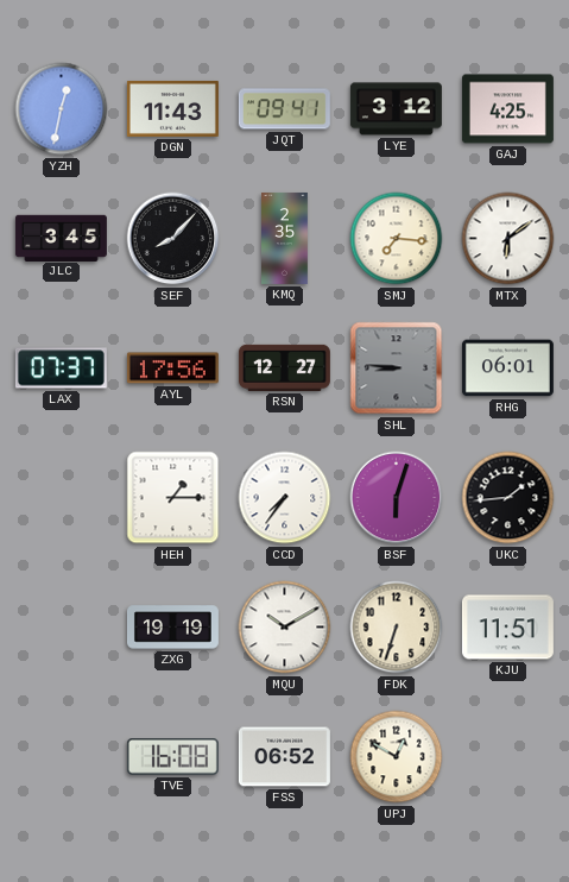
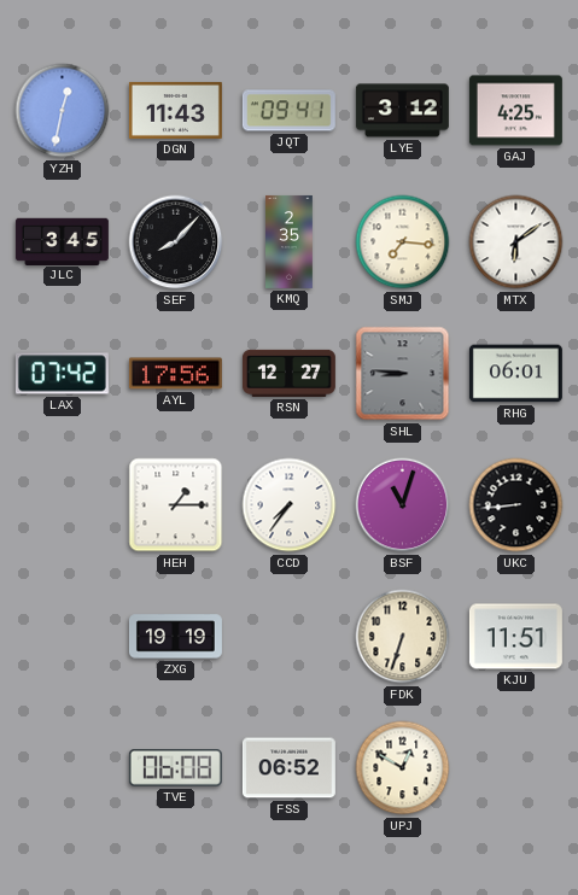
LAX: 07:37 -> 07:42
BSF: 6:03 -> 11:03
UKC: 1:44 -> 8:44
MQU: 10:10 -> none
TVE: 16:08 -> 06:08
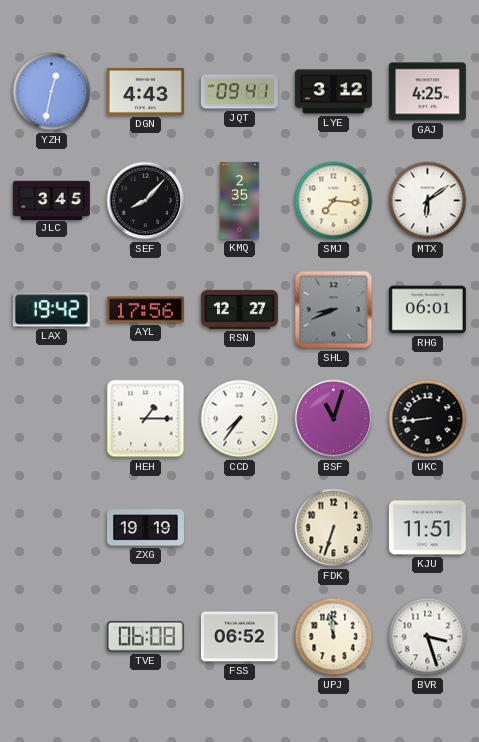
DGN: 11:43 -> 4:43
LAX: 07:42 -> 19:42
SHL: 8:46 -> 8:41
UPJ: 12:50 -> 11:58
BVR: none -> 3:27
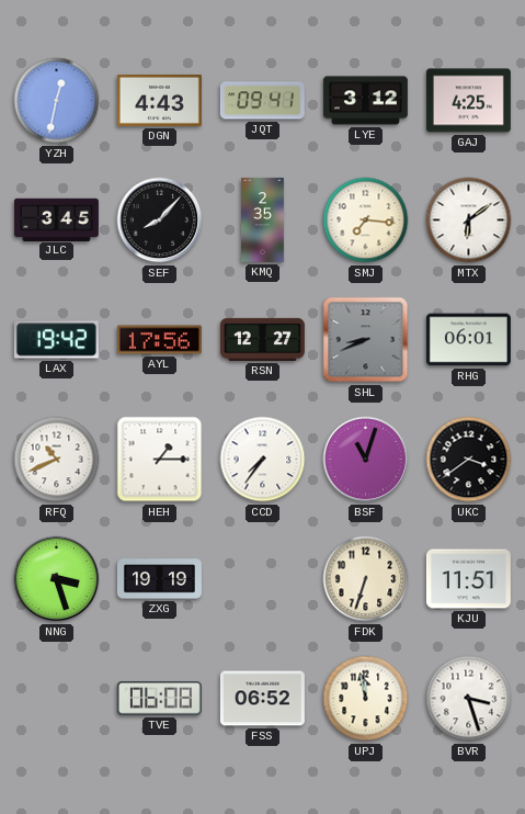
RFQ: none -> 10:41
UKC: 8:44 -> 3:39
NNG: none -> 3:27
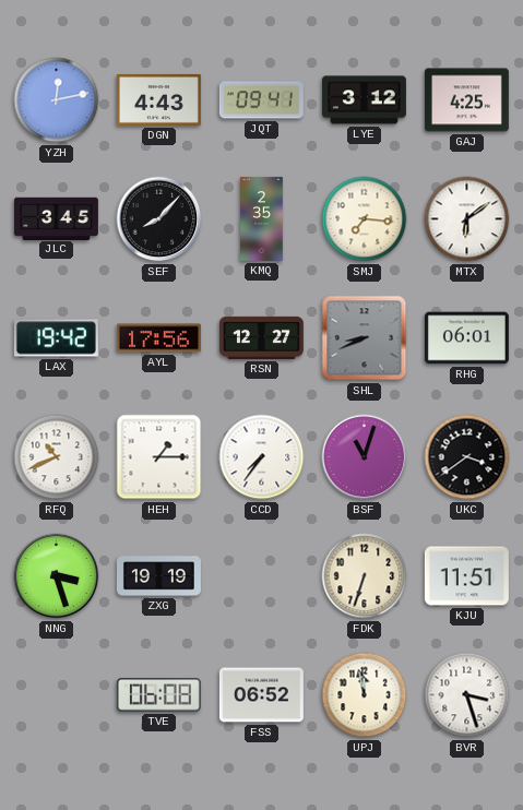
YZH: 12:32 -> 12:13
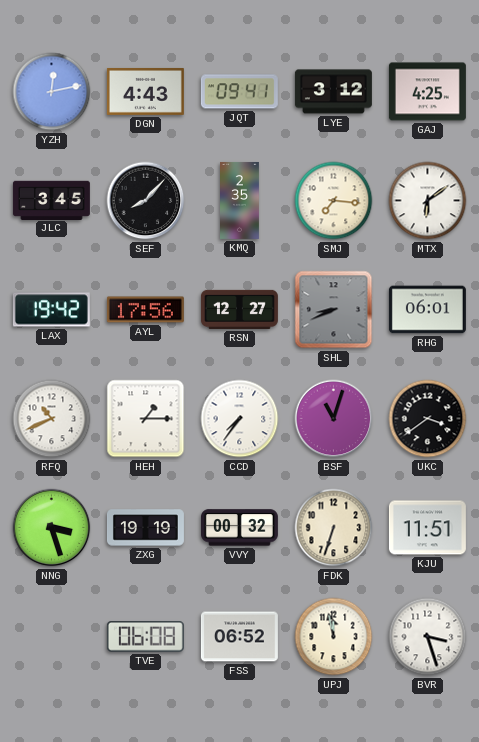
VVY: none -> 00:32
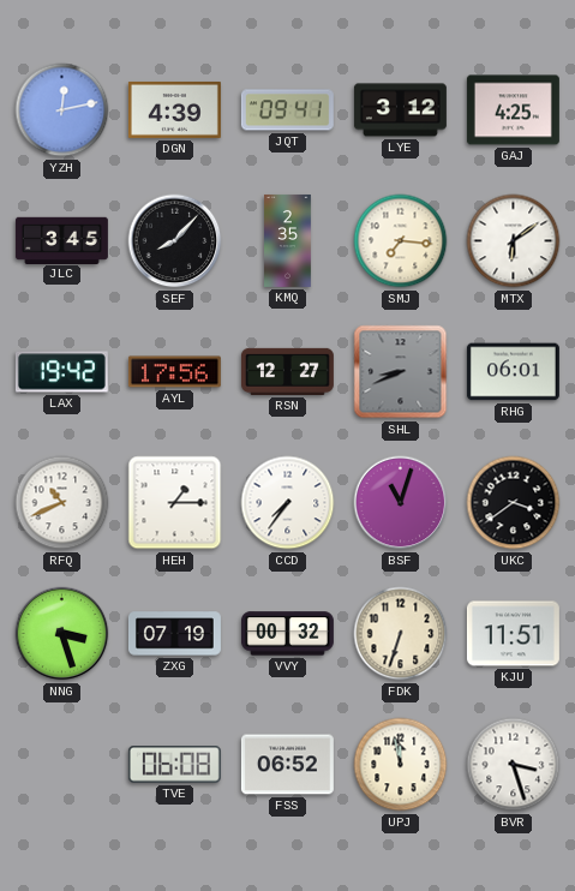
DGN: 4:43 -> 4:39
ZXG: 19:19 -> 07:19
